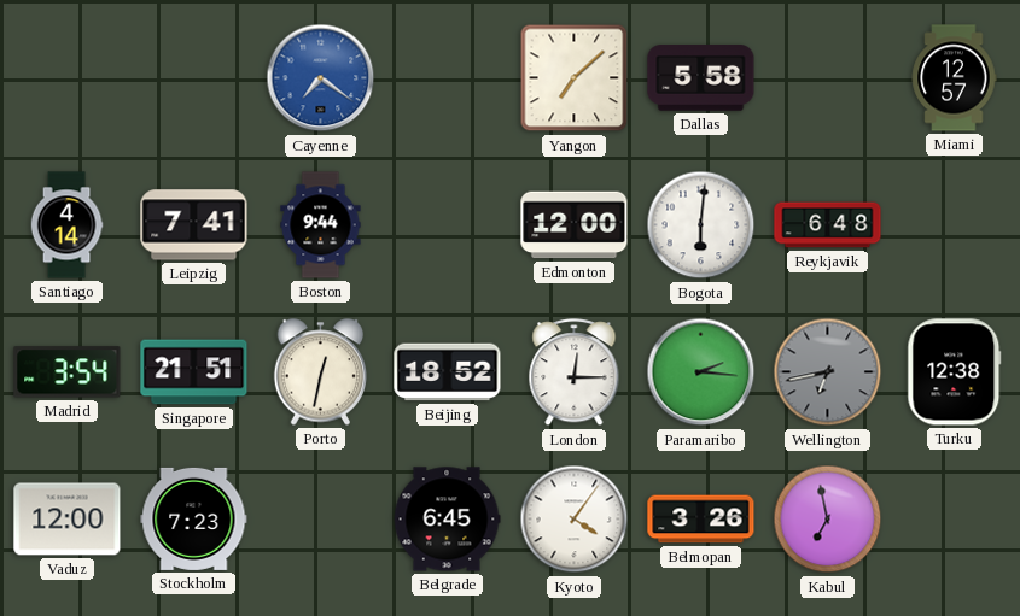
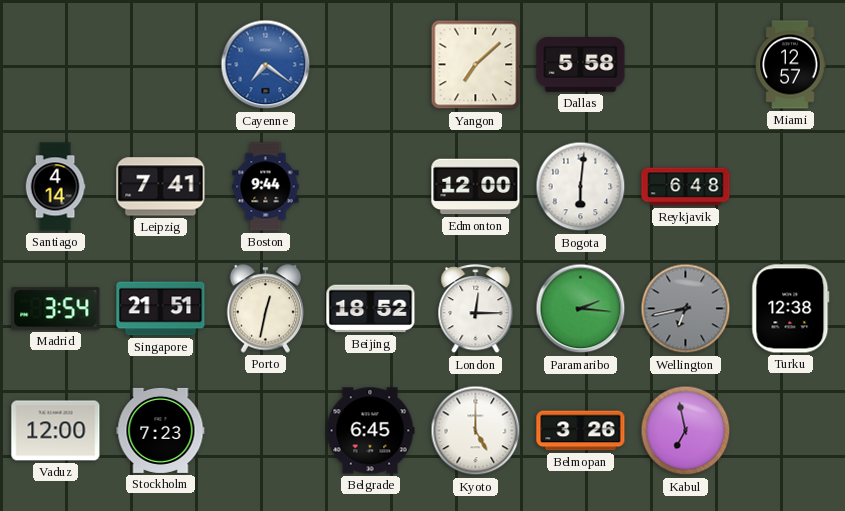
Kyoto: 4:06 -> 5:00
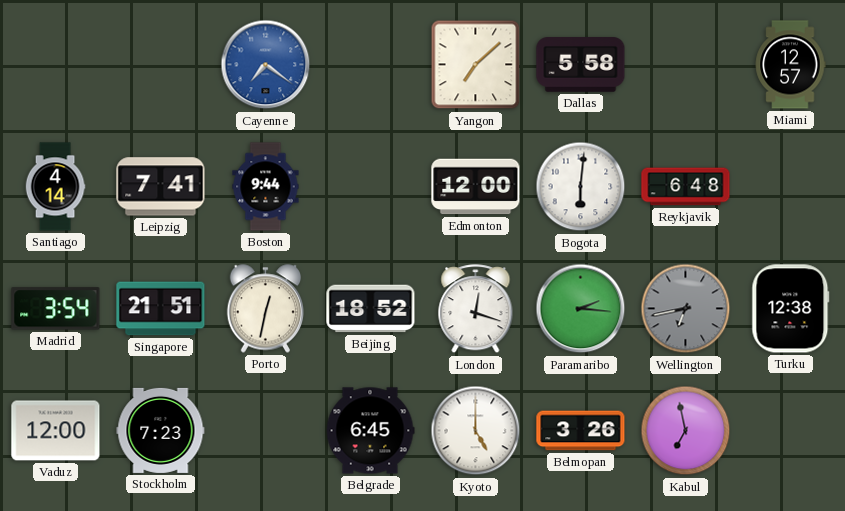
London: 12:15 -> 12:18
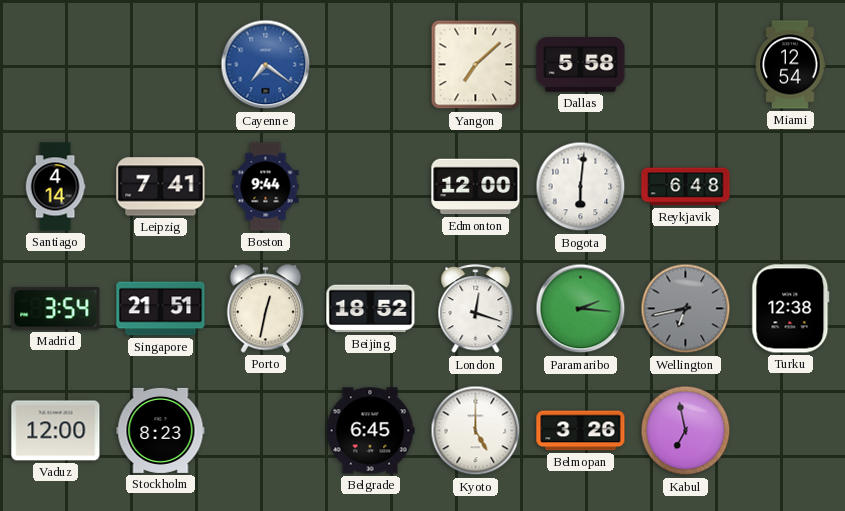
Miami: 12:57 -> 12:54
Stockholm: 7:23 -> 8:23
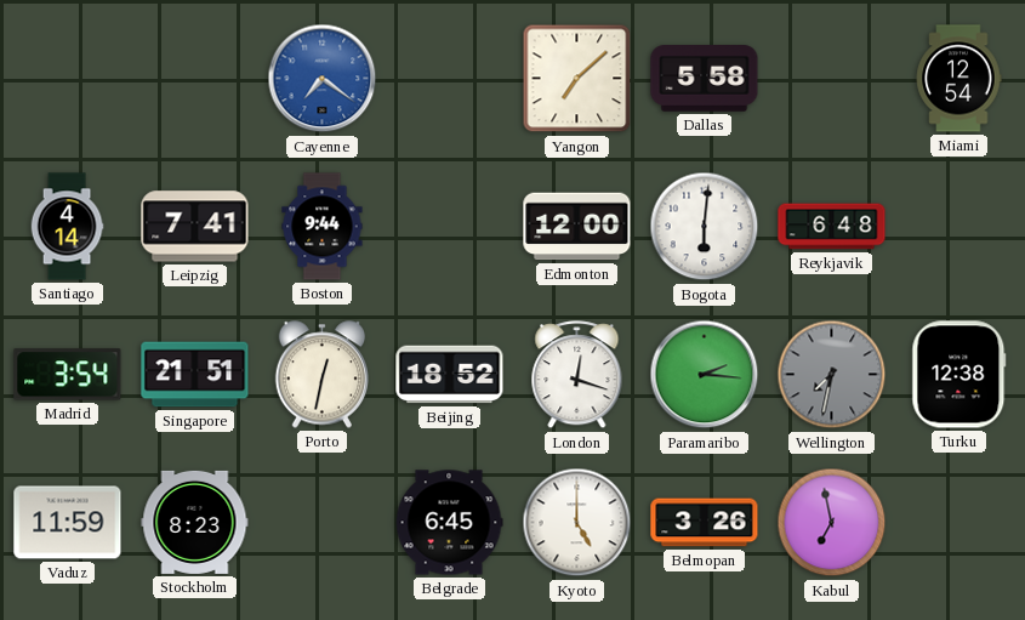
Wellington: 6:43 -> 7:32
Vaduz: 12:00 -> 11:59
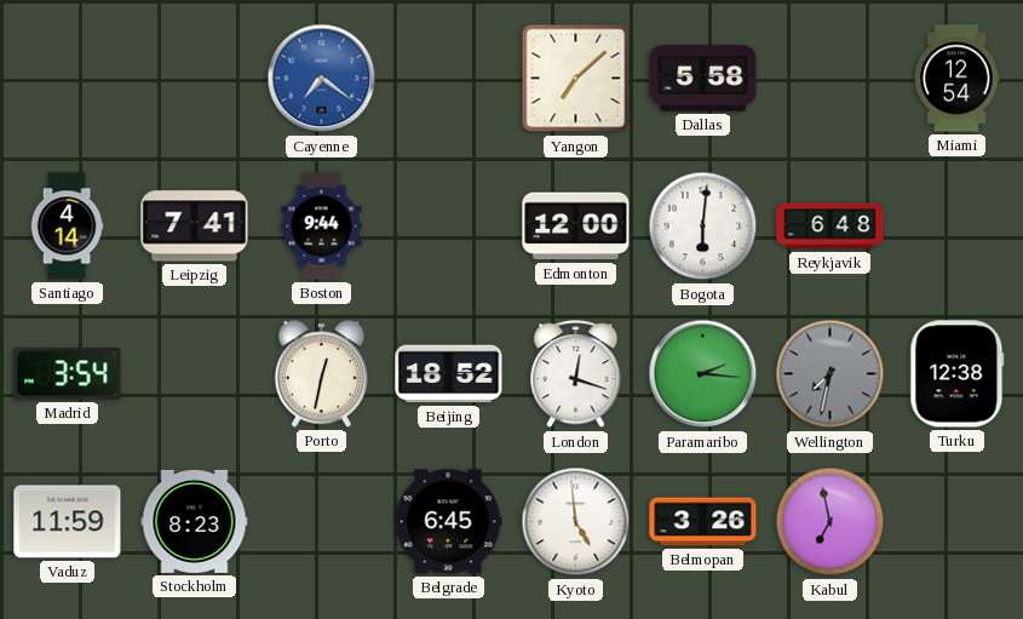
Singapore: 21:51 -> none
Kyoto: 5:00 -> 4:59
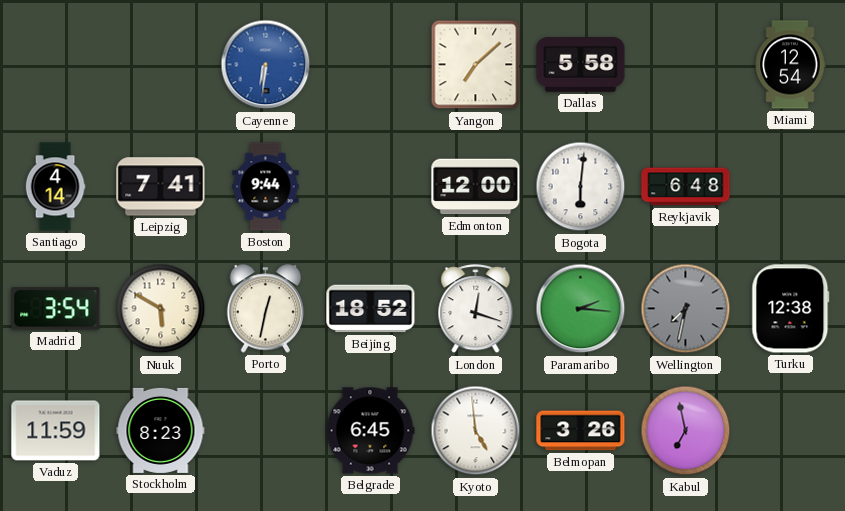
Cayenne: 7:21 -> 6:31
Nuuk: none -> 5:50
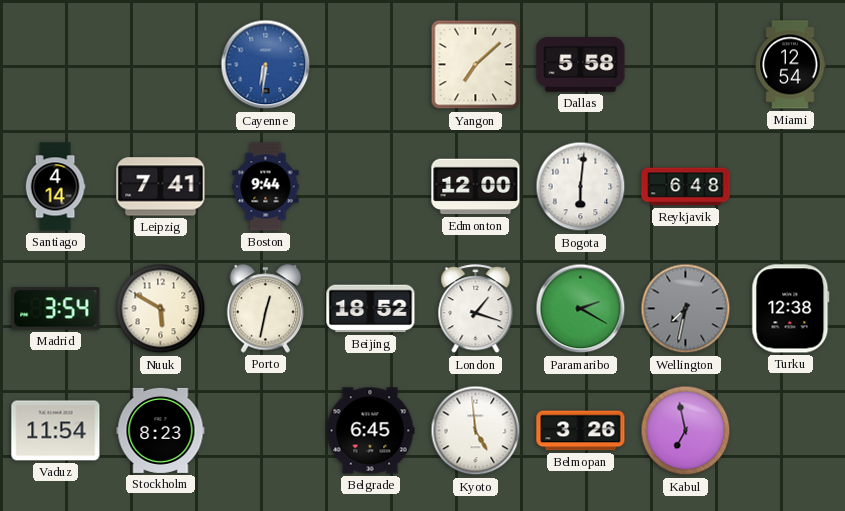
London: 12:18 -> 1:18
Paramaribo: 2:16 -> 2:20
Vaduz: 11:59 -> 11:54
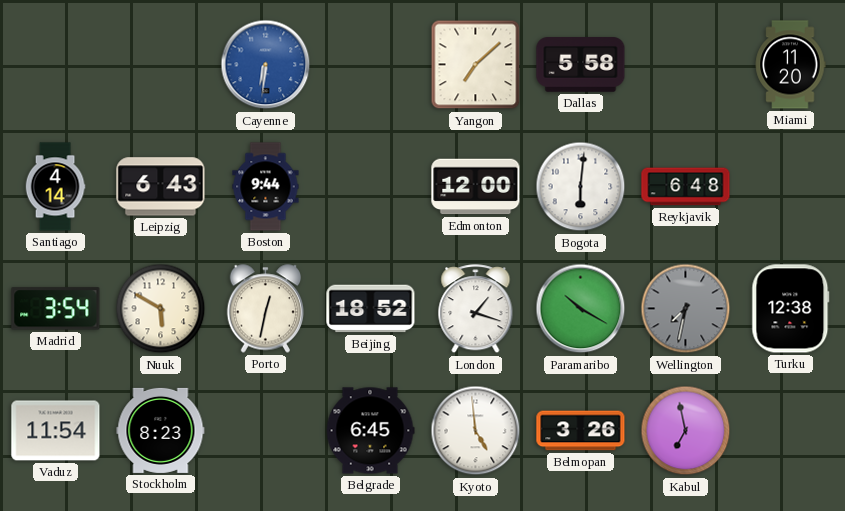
Miami: 12:54 -> 11:20
Leipzig: 7:41 -> 6:43
Paramaribo: 2:20 -> 10:20
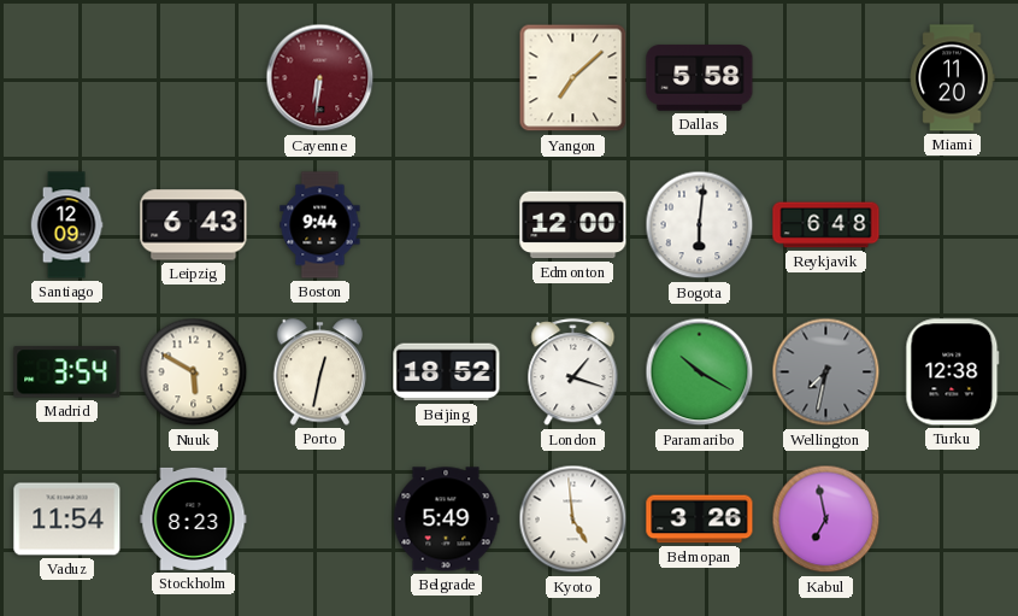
Cayenne dial: blue -> burgundy
Santiago: 4:14 -> 12:09
Belgrade: 6:45 -> 5:49
